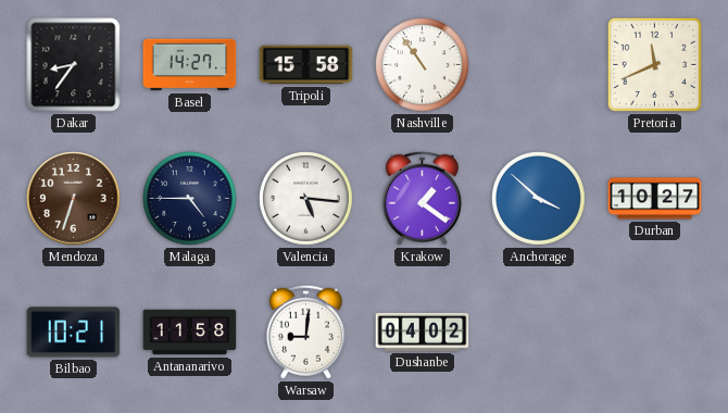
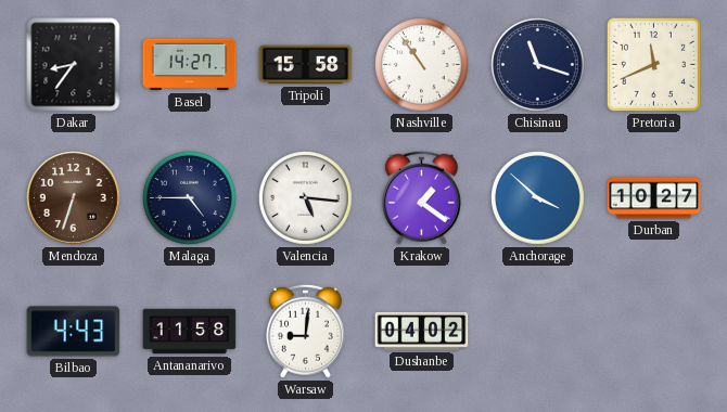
Chisinau: none -> 11:18
Bilbao: 10:21 -> 4:43
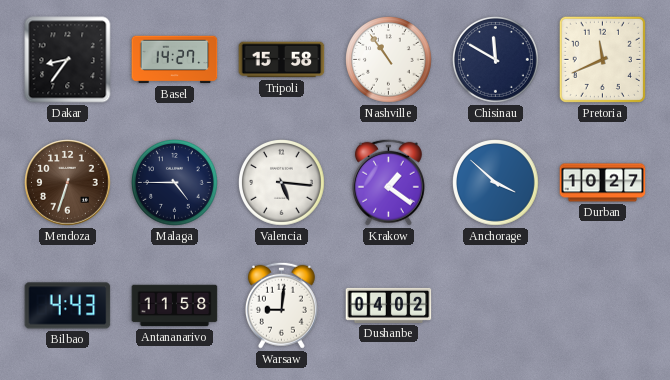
Chisinau: 11:18 -> 11:50
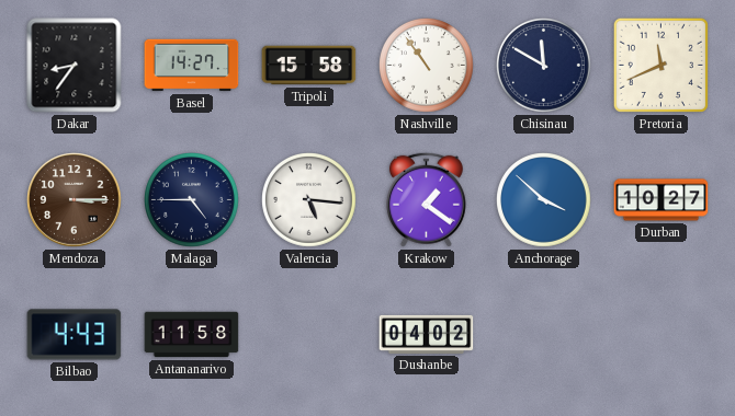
Mendoza: 6:33 -> 3:15
Warsaw: 9:01 -> none
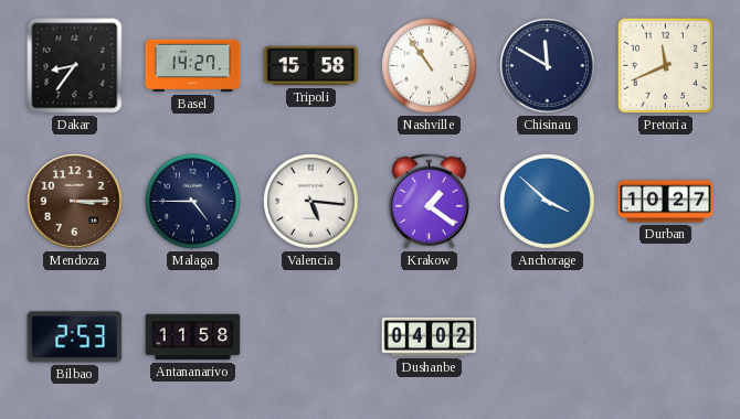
Bilbao: 4:43 -> 2:53
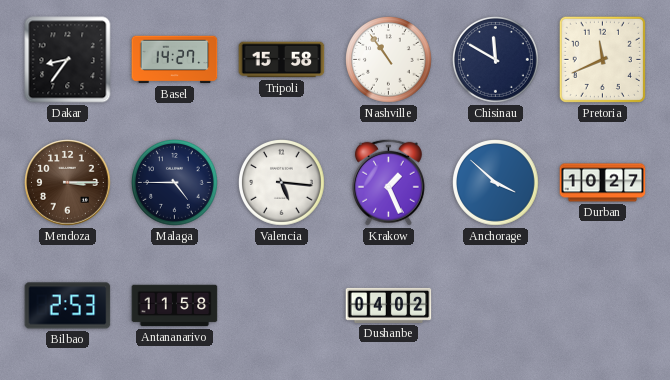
Krakow: 1:21 -> 1:26
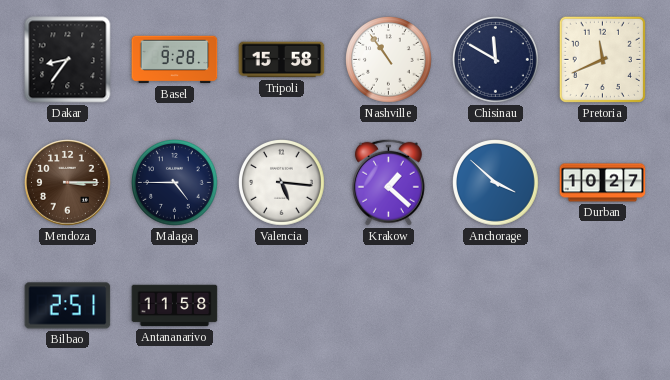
Basel: 14:27 -> 9:28
Krakow: 1:26 -> 1:22
Bilbao: 2:53 -> 2:51
Dushanbe: 04:02 -> none
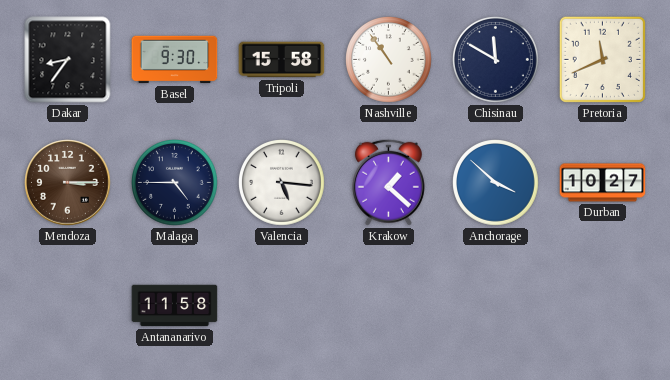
Basel: 9:28 -> 9:30
Bilbao: 2:51 -> none
